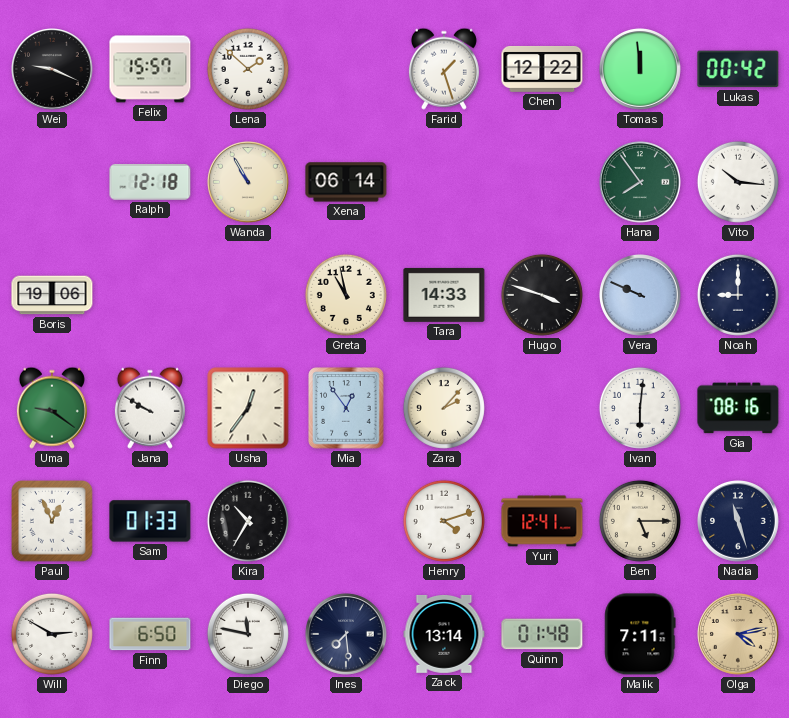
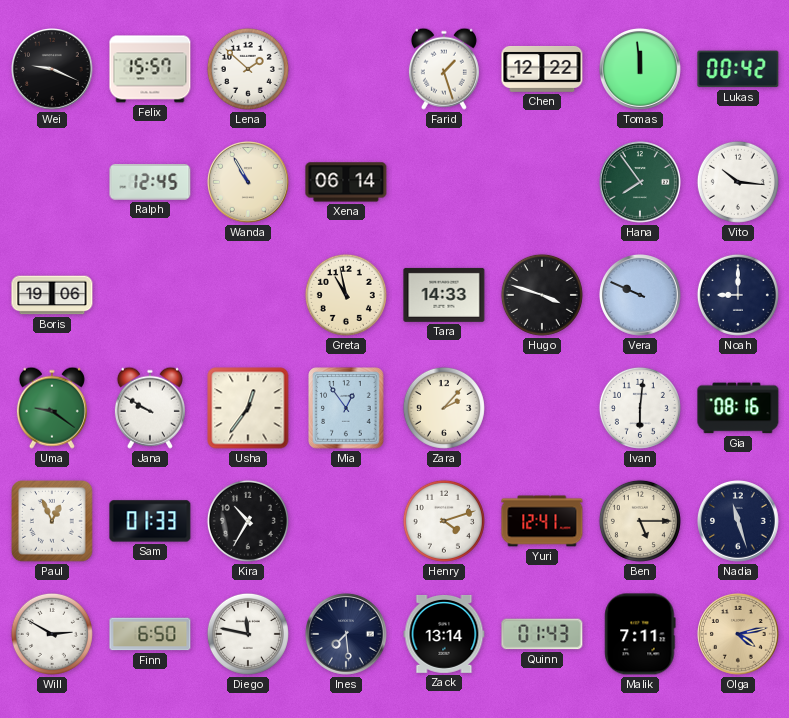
Ralph: 12:18 -> 12:45
Quinn: 01:48 -> 01:43
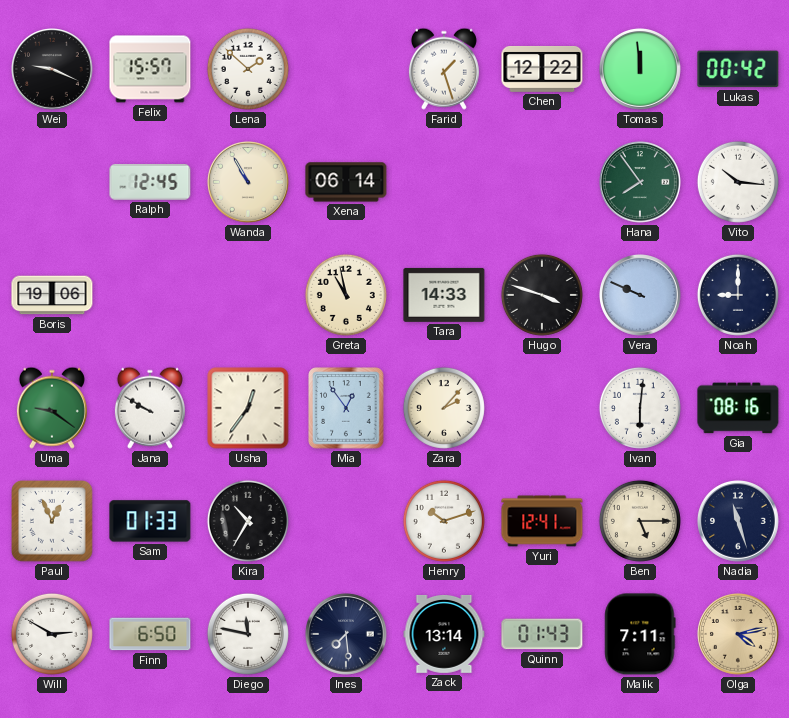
Henry: 4:12 -> 10:12
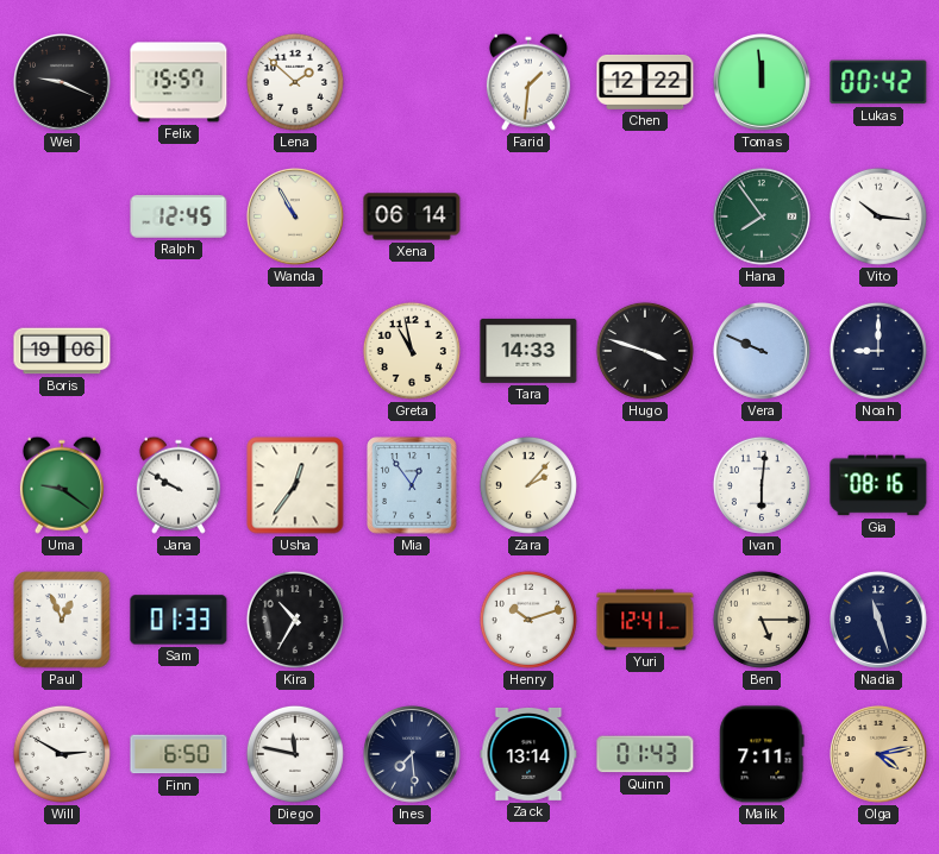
Farid: 1:27 -> 1:31
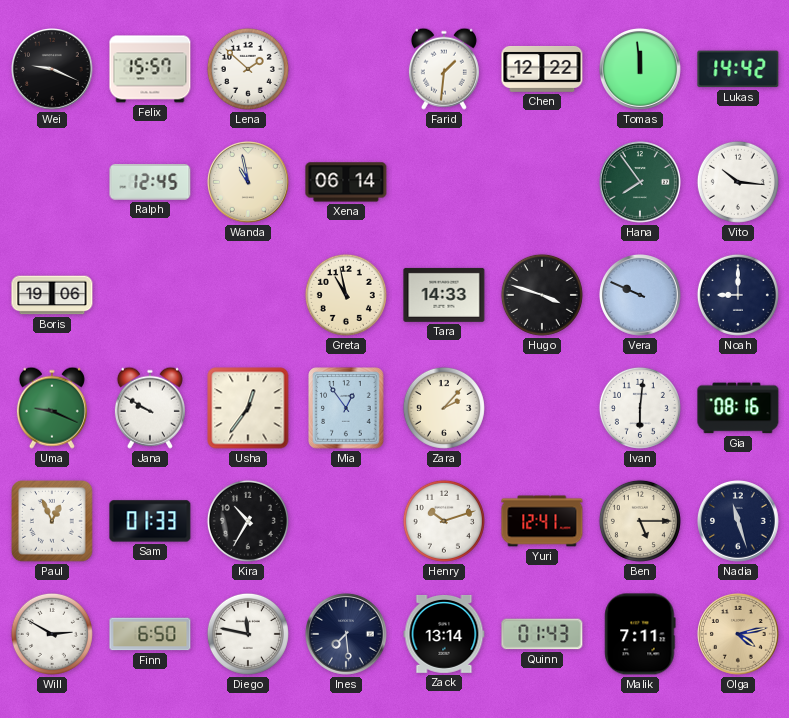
Lukas: 00:42 -> 14:42
Wanda: 10:55 -> 10:58
Uma: 9:21 -> 9:19
